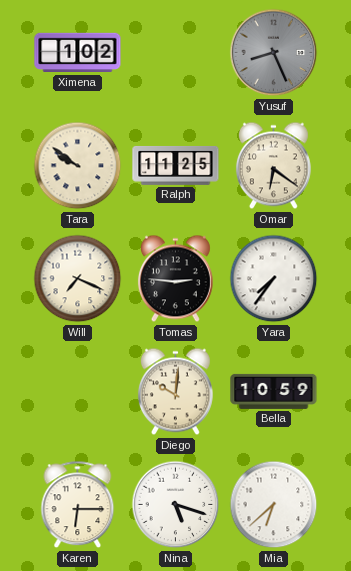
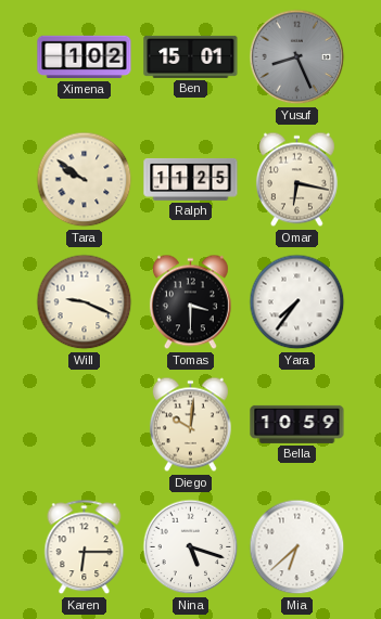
Ben: none -> 15:01
Omar: 6:21 -> 6:17
Will: 7:19 -> 9:19
Tomas: 2:46 -> 3:30
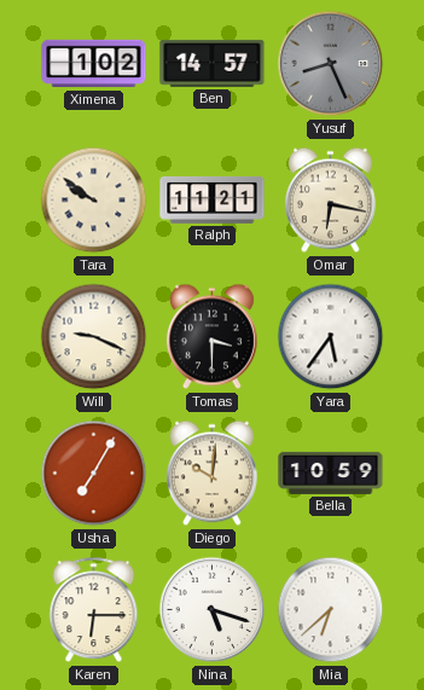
Ben: 15:01 -> 14:57
Ralph: 11:25 -> 11:21
Yara: 7:36 -> 5:36
Usha: none -> 7:05
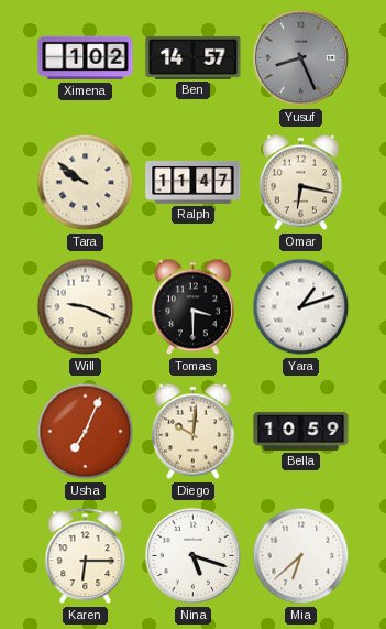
Ralph: 11:21 -> 11:47
Yara: 5:36 -> 1:12
Usha: 7:05 -> 7:04
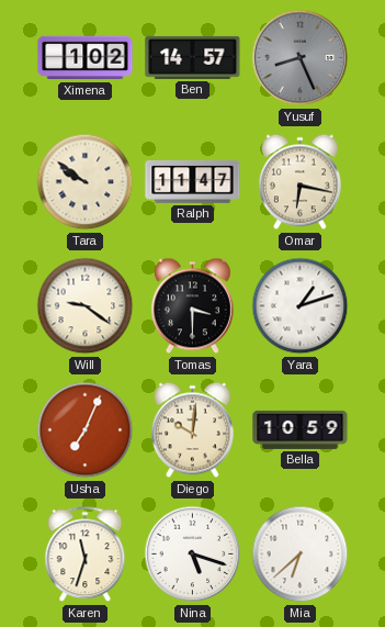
Will: 9:19 -> 9:21
Karen: 6:15 -> 11:33
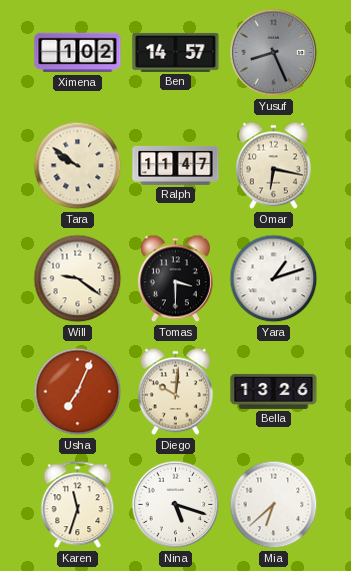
Bella: 10:59 -> 13:26
